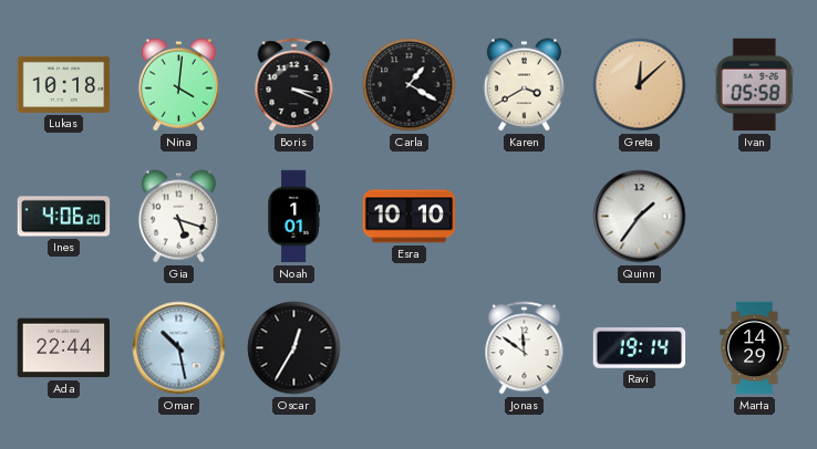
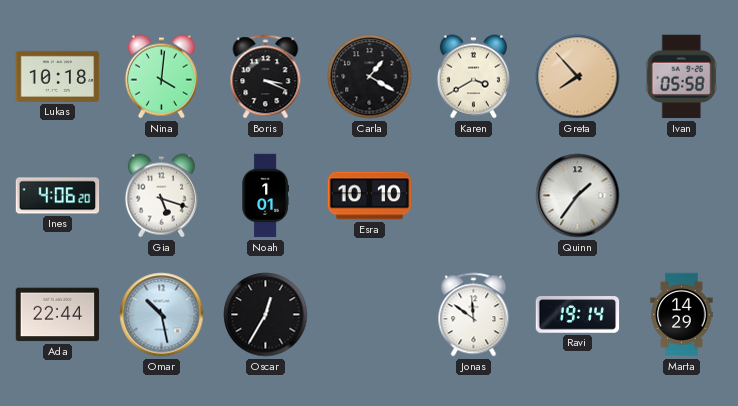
Greta: 12:08 -> 7:53
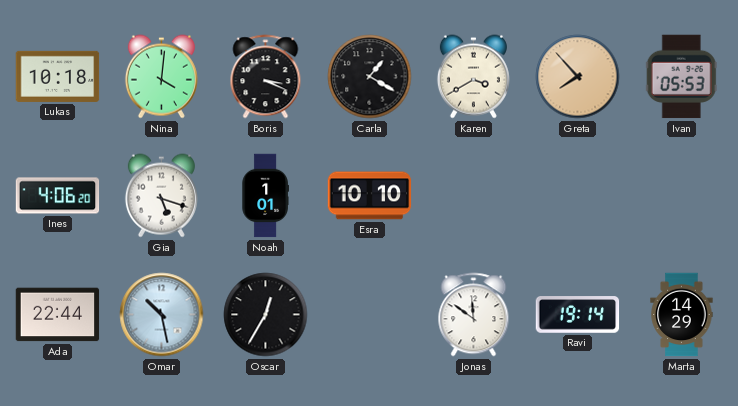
Ivan: 05:58 -> 05:53
Quinn: 1:36 -> none
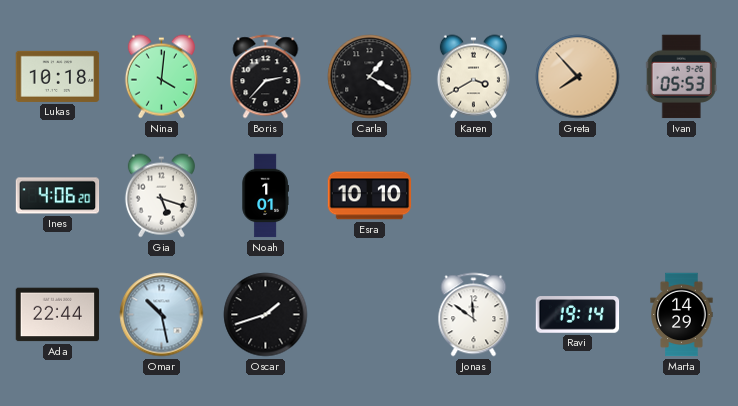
Boris: 3:19 -> 2:37
Oscar: 12:35 -> 1:42
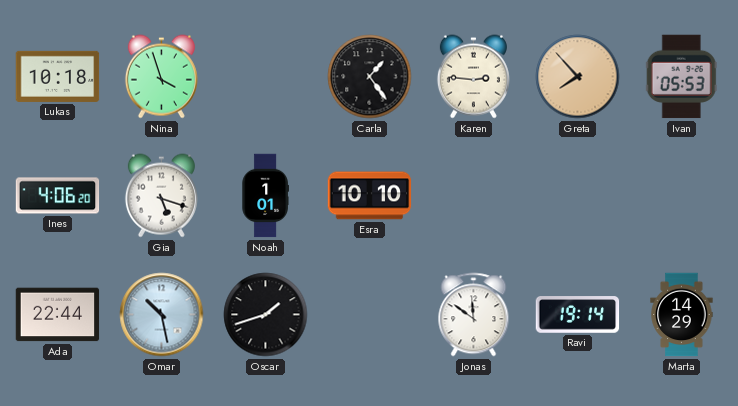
Nina: 4:01 -> 3:57
Boris: 2:37 -> none
Carla: 1:20 -> 1:24
Karen: 3:40 -> 2:46
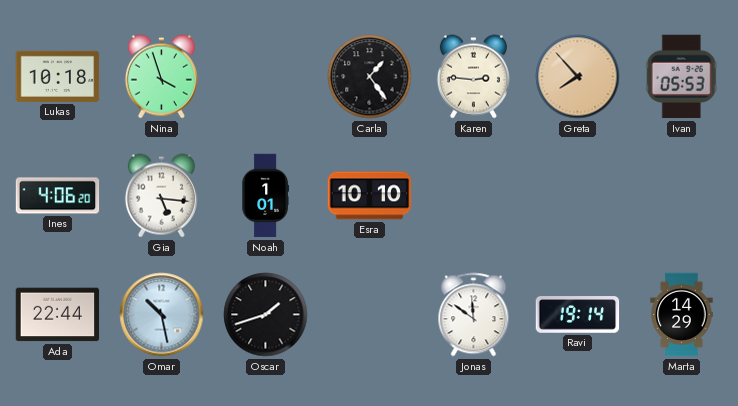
Gia: 5:18 -> 5:16
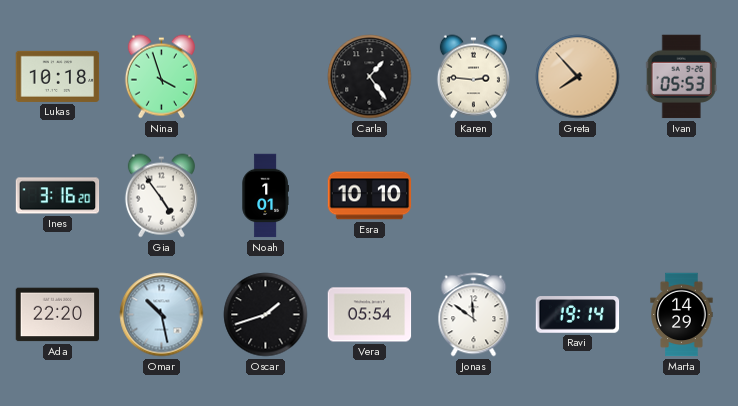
Ines: 4:06 -> 3:16
Gia: 5:16 -> 4:54
Ada: 22:44 -> 22:20
Vera: none -> 05:54
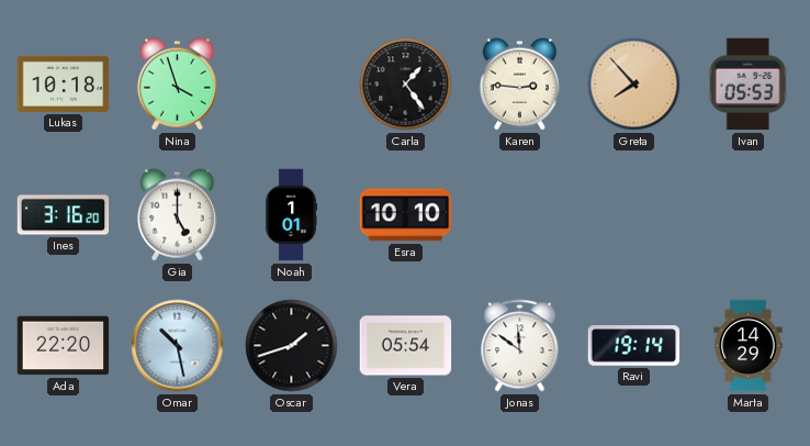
Gia: 4:54 -> 5:00
